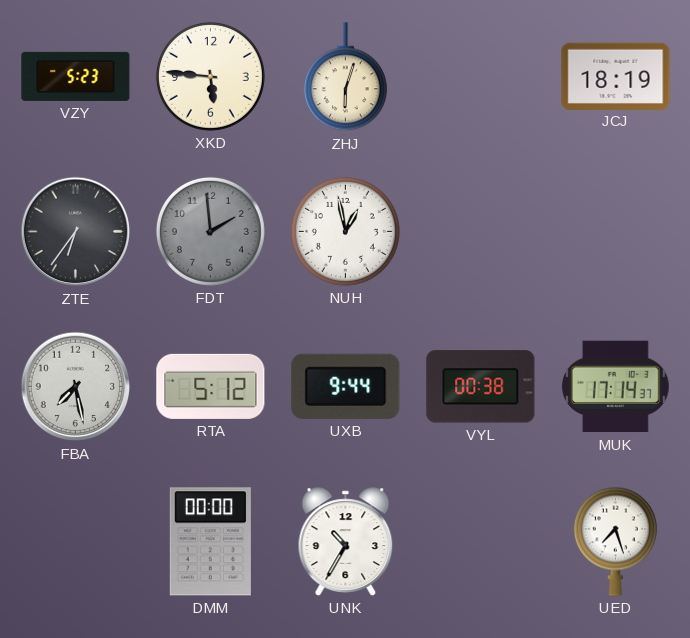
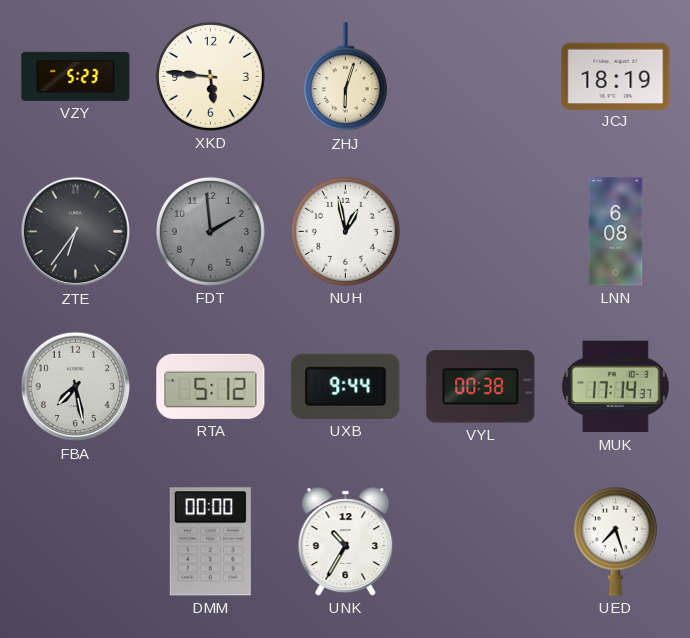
LNN: none -> 6:08
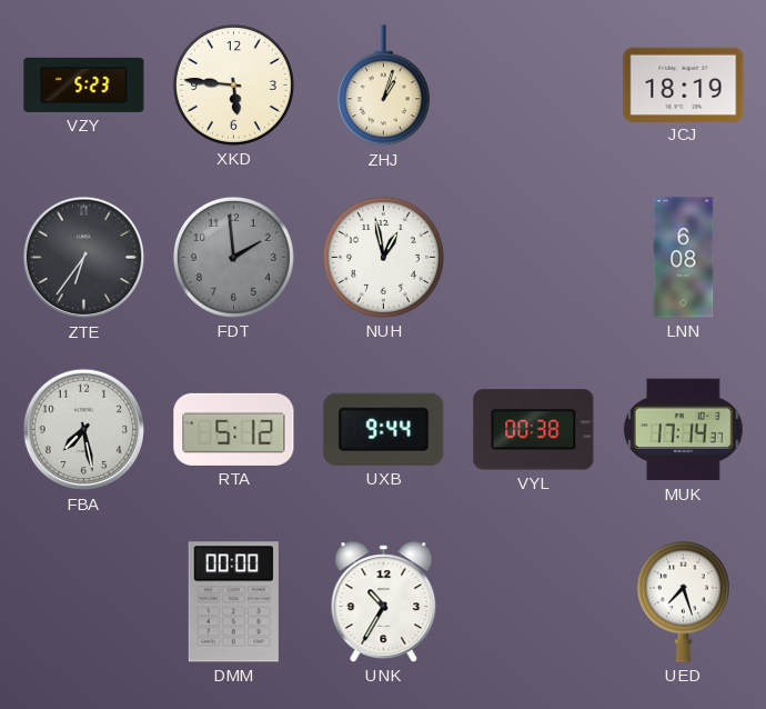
ZHJ: 6:03 -> 1:03
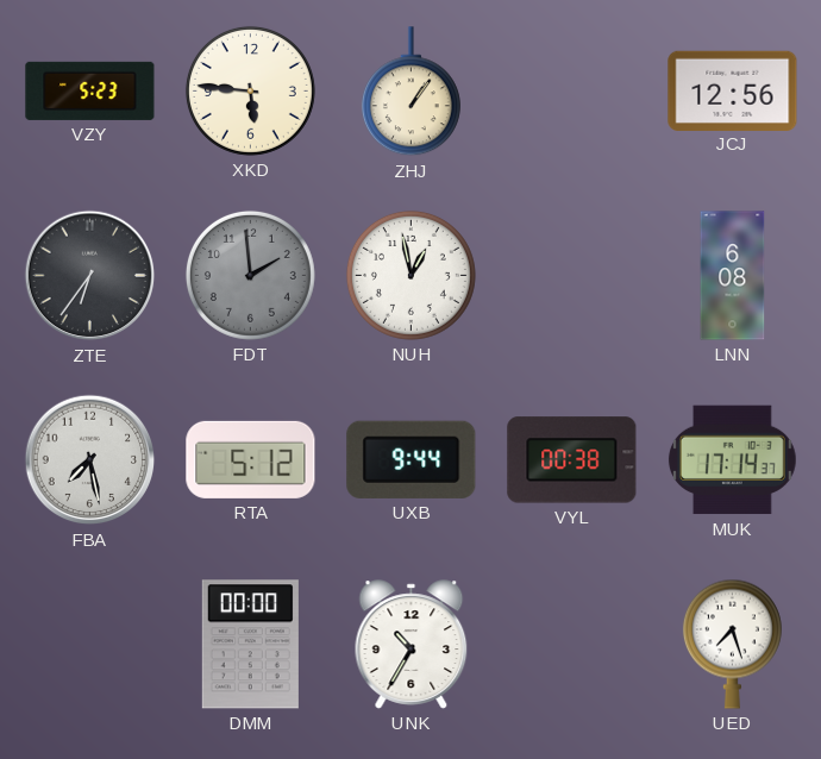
ZHJ: 1:03 -> 1:06
JCJ: 18:19 -> 12:56
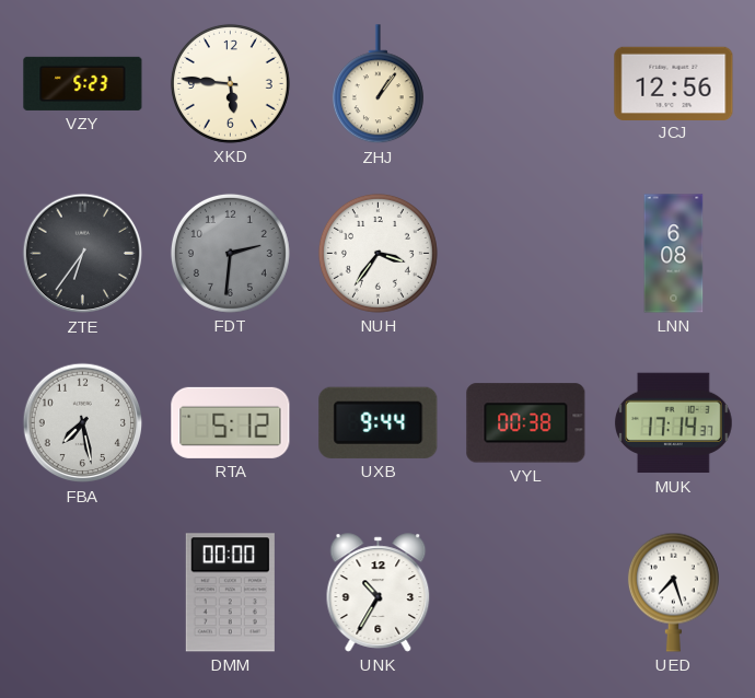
FDT: 1:59 -> 2:31
NUH: 12:58 -> 3:36
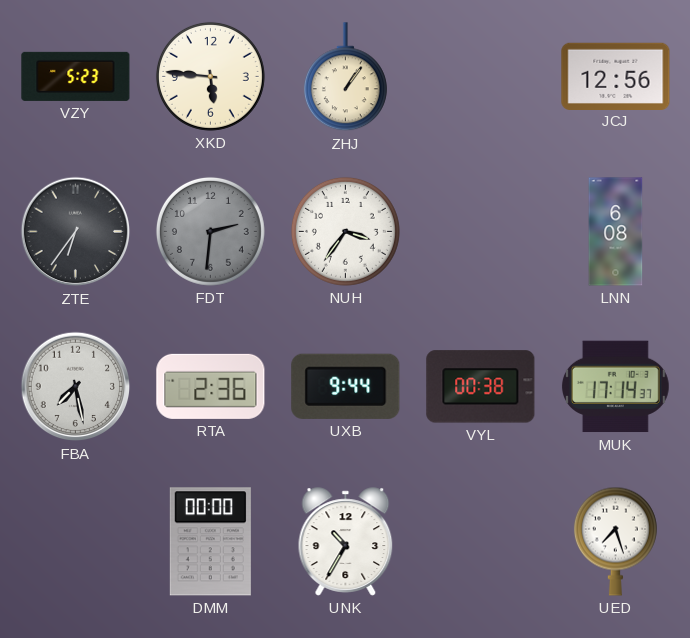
RTA: 5:12 -> 2:36
